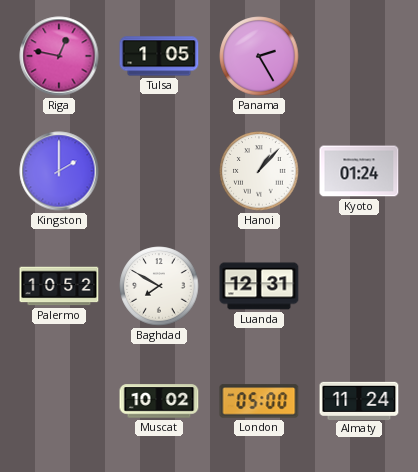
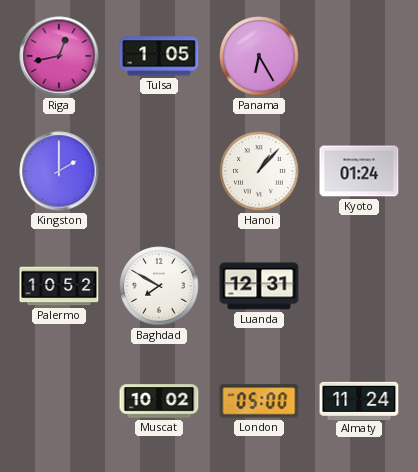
Riga: 12:47 -> 12:43
Panama: 2:25 -> 6:25
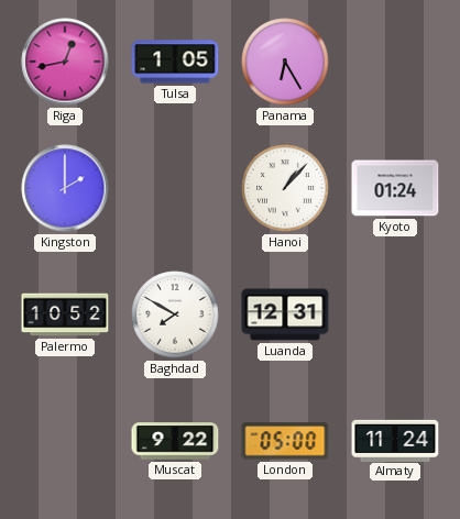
Muscat: 10:02 -> 9:22
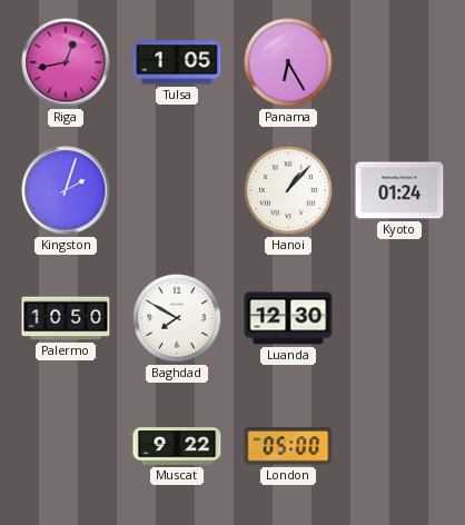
Kingston: 2:00 -> 2:03
Palermo: 10:52 -> 10:50
Luanda: 12:31 -> 12:30
Almaty: 11:24 -> none
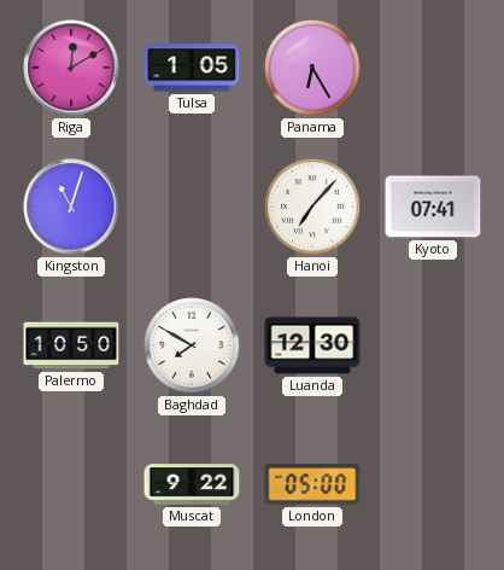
Riga: 12:43 -> 12:10
Kingston: 2:03 -> 11:03
Hanoi: 1:07 -> 7:07
Kyoto: 01:24 -> 07:41
